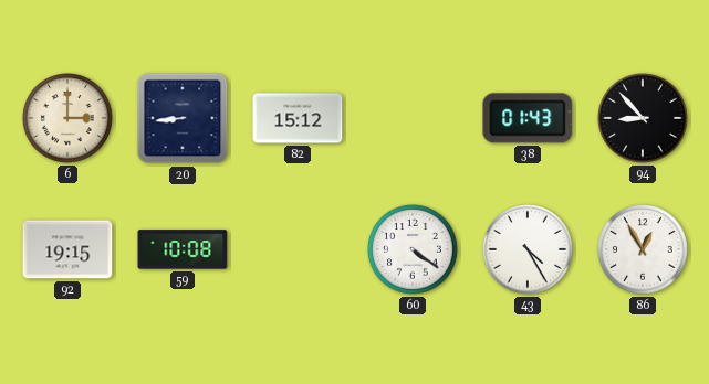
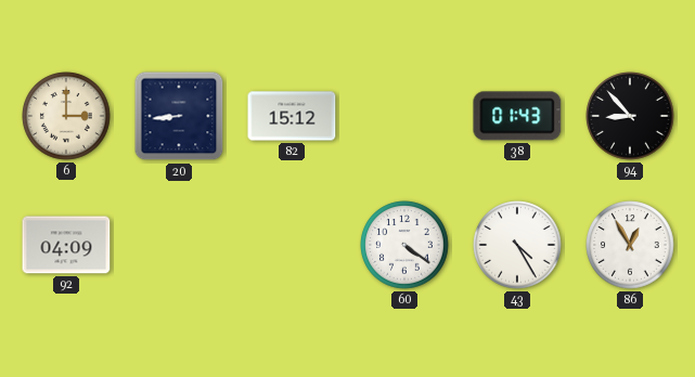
92: 19:15 -> 04:09
59: 10:08 -> none
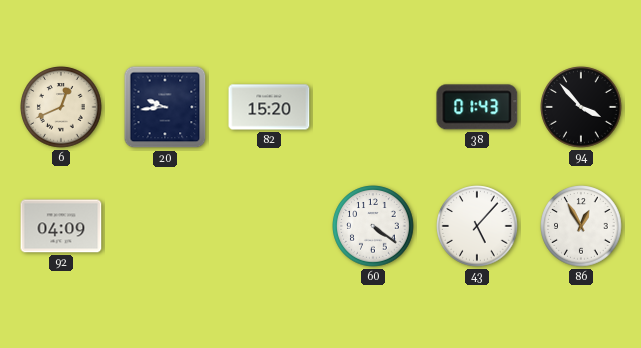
6: 3:00 -> 12:41
20: 8:44 -> 9:44
82: 15:12 -> 15:20
94: 8:53 -> 3:53
43: 4:25 -> 5:07
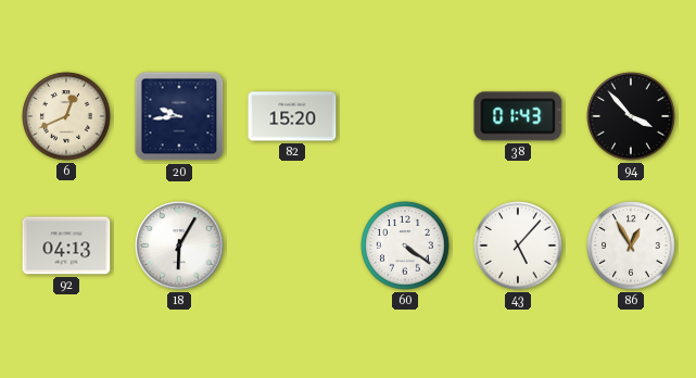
92: 04:09 -> 04:13
18: none -> 6:05
